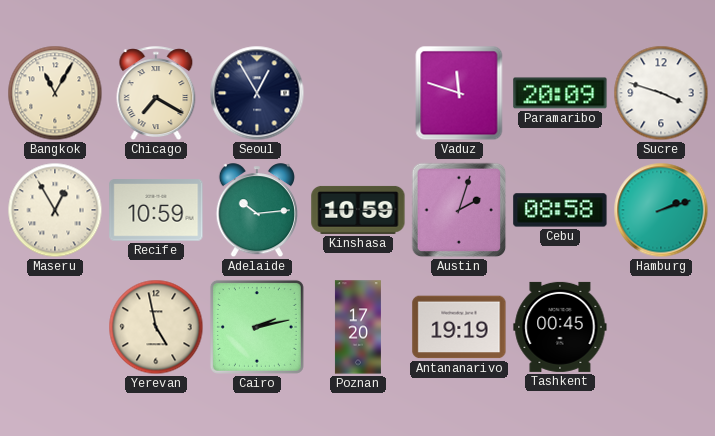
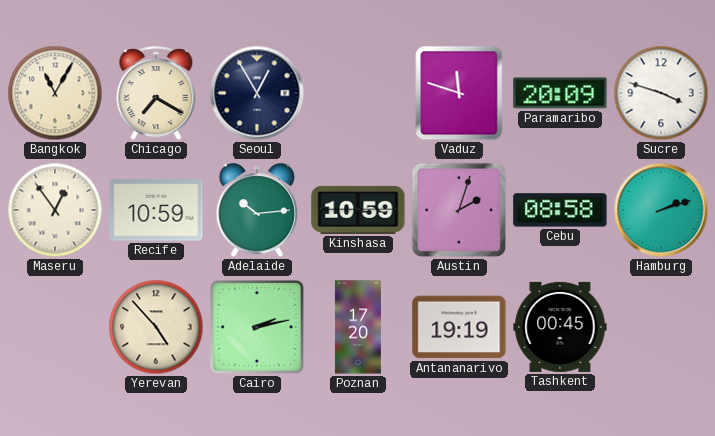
Maseru: 12:55 -> 12:54
Yerevan: 4:58 -> 4:53
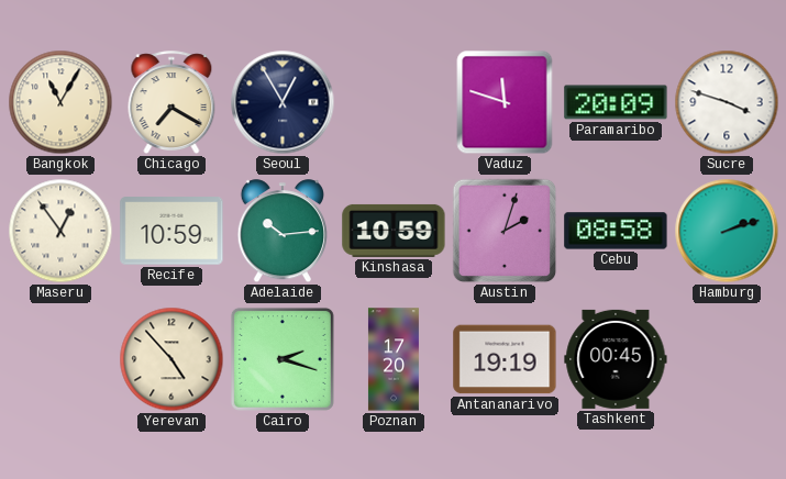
Cairo: 2:13 -> 2:18
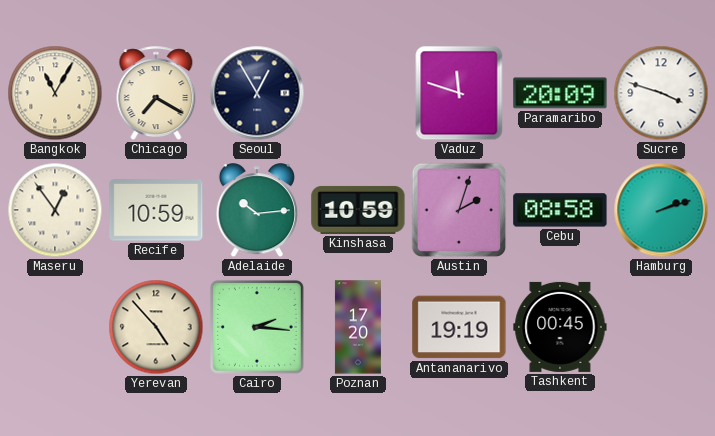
Cairo: 2:18 -> 2:16
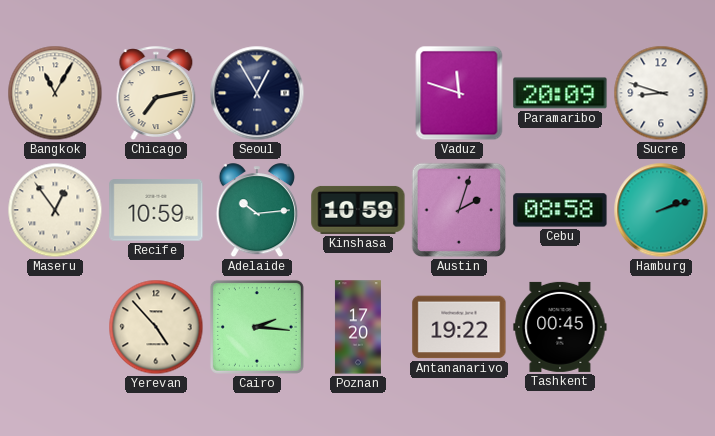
Chicago: 7:20 -> 7:13
Sucre: 3:48 -> 8:48
Antananarivo: 19:19 -> 19:22
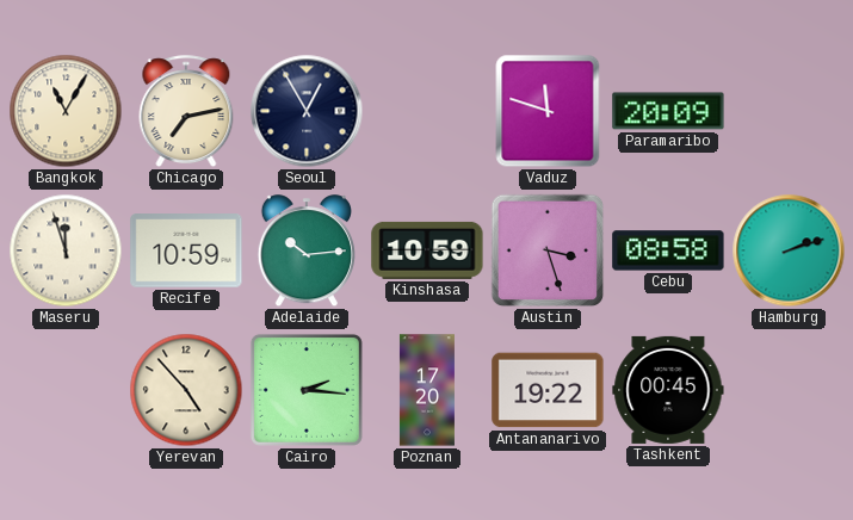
Sucre: 8:48 -> none
Maseru: 12:54 -> 11:57
Austin: 2:03 -> 3:27
